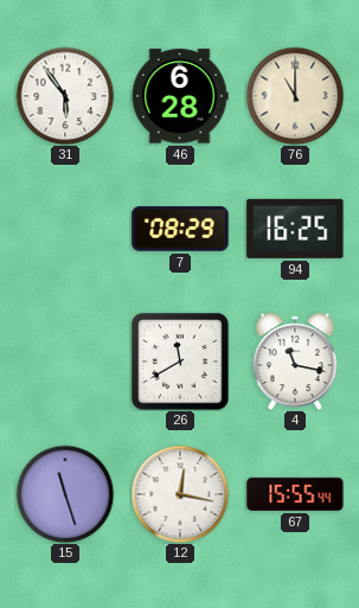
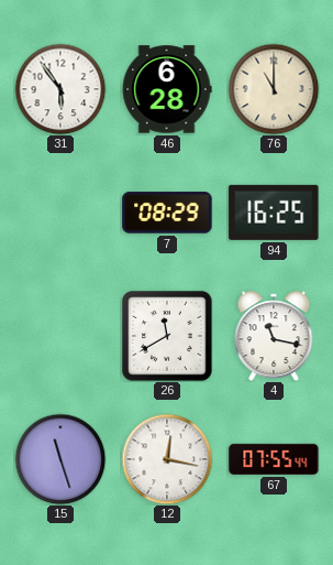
67: 15:55 -> 07:55
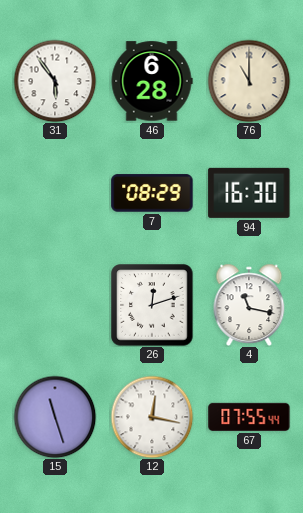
94: 16:25 -> 16:30
26: 11:40 -> 12:12
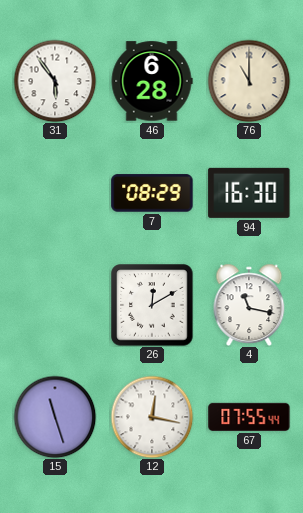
26: 12:12 -> 12:10
